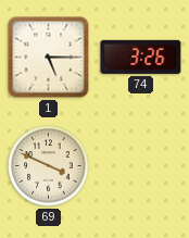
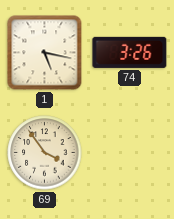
1: 5:15 -> 5:17
69: 3:49 -> 3:54
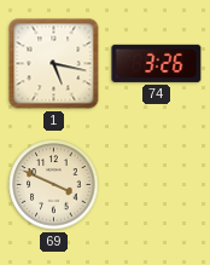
69: 3:54 -> 3:49
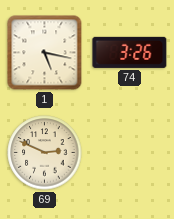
69: 3:49 -> 2:49
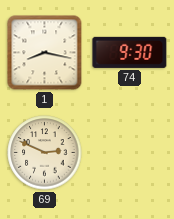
1: 5:17 -> 8:17
74: 3:26 -> 9:30
